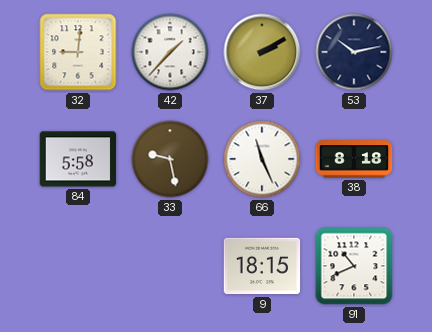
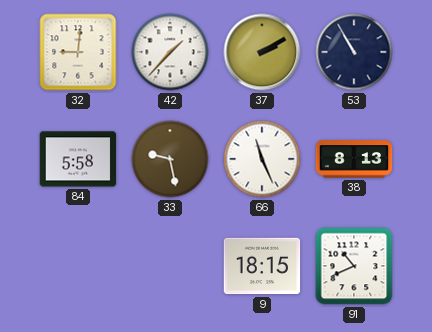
53: 10:13 -> 10:55
38: 8:18 -> 8:13
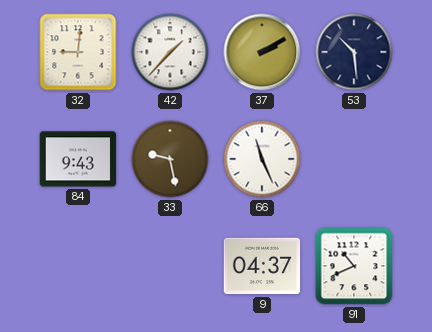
53: 10:55 -> 10:29
84: 5:58 -> 9:43
38: 8:13 -> none
9: 18:15 -> 04:37
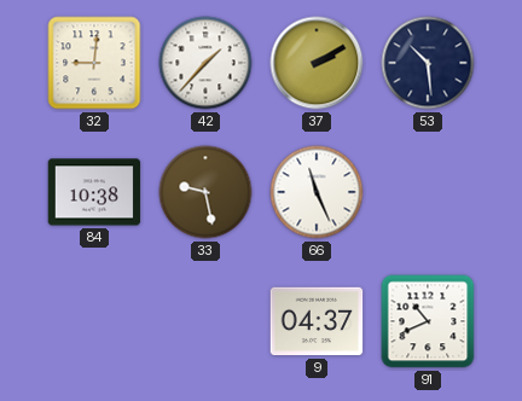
84: 9:43 -> 10:38
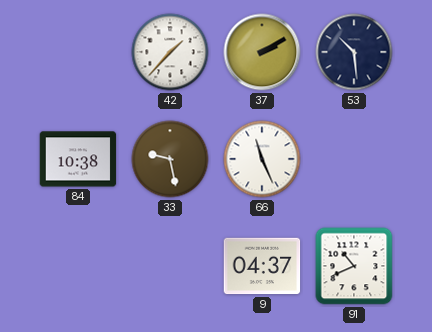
32: 9:01 -> none
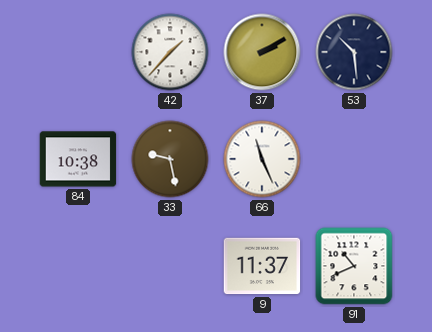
9: 04:37 -> 11:37
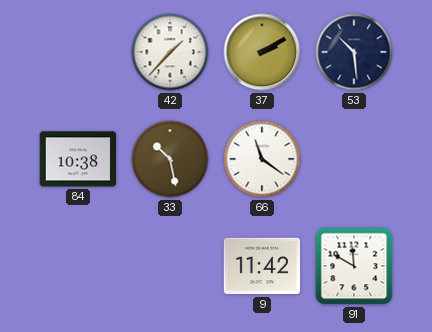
33: 9:28 -> 10:28
66: 11:26 -> 11:21
9: 11:37 -> 11:42
91: 10:41 -> 11:50
